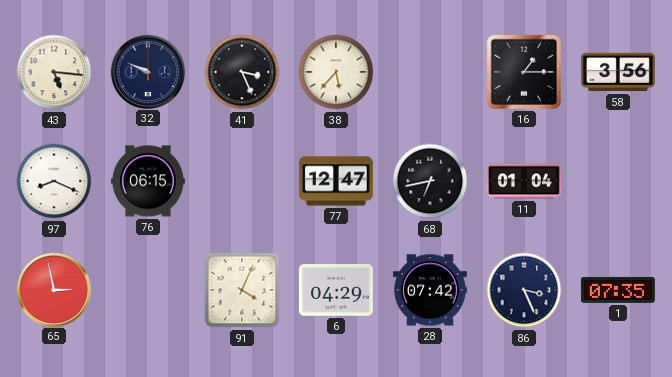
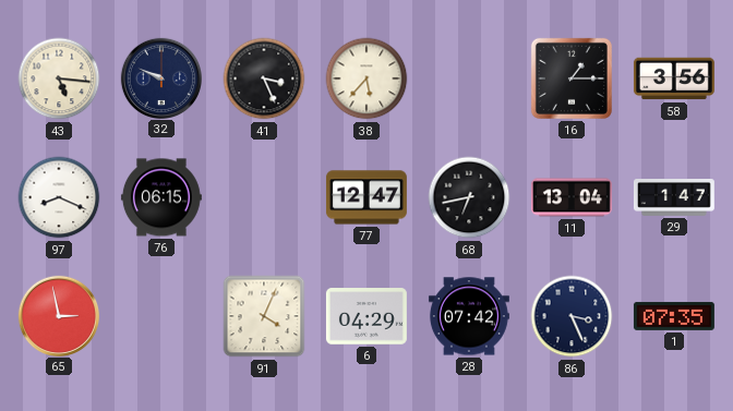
11: 01:04 -> 13:04
29: none -> 1:47
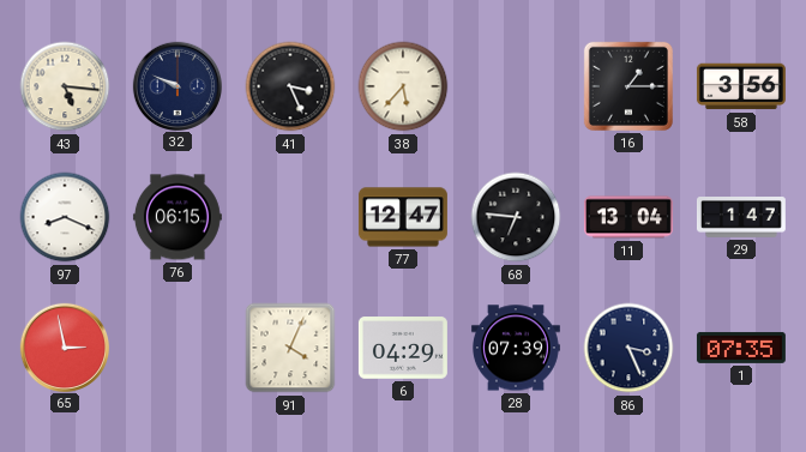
68: 6:43 -> 6:46
28: 07:42 -> 07:39
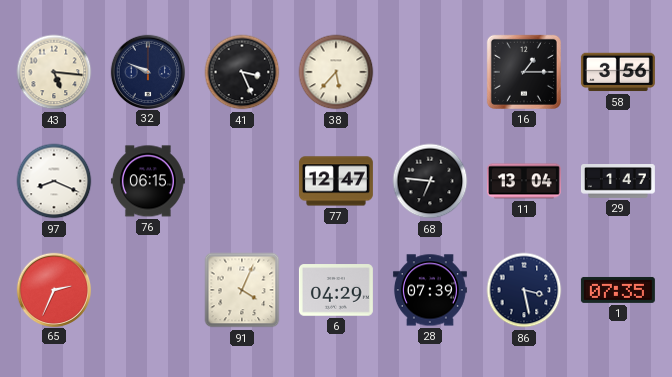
65: 2:58 -> 2:34
86: 3:26 -> 3:28
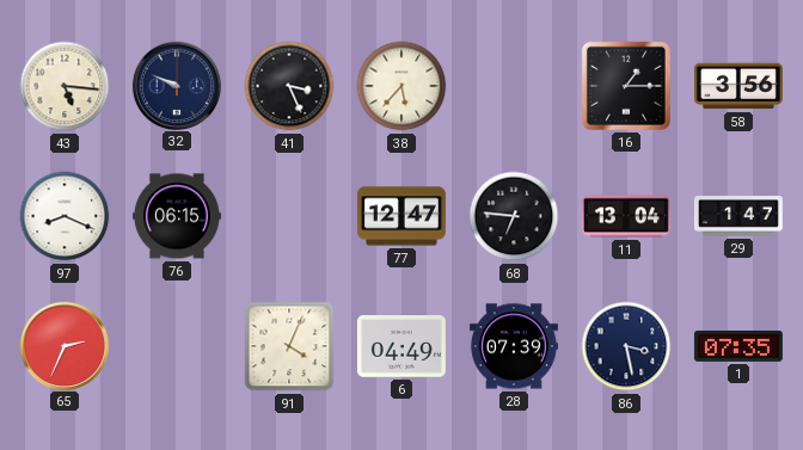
6: 04:29 -> 04:49
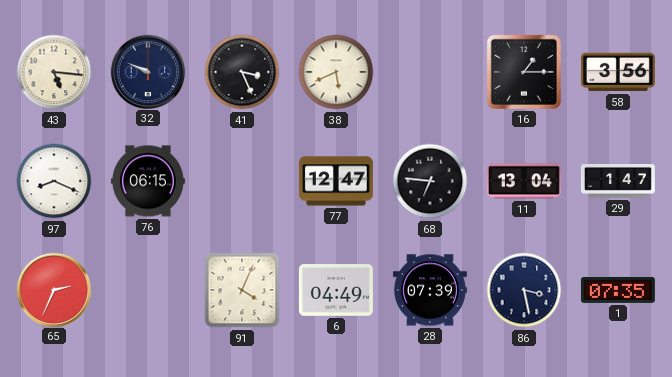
38: 5:37 -> 5:41
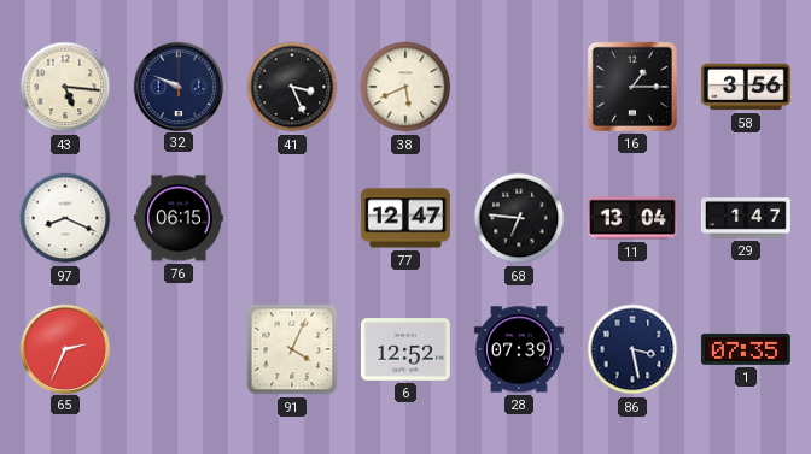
6: 04:49 -> 12:52
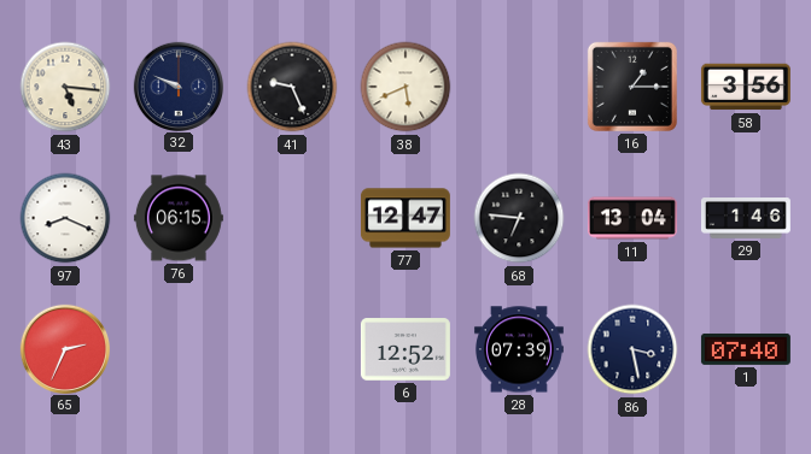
41: 3:26 -> 9:26
29: 1:47 -> 1:46
91: 4:04 -> none
1: 07:35 -> 07:40
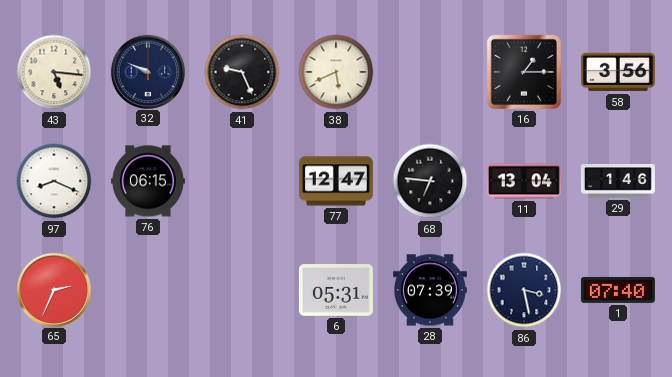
6: 12:52 -> 05:31
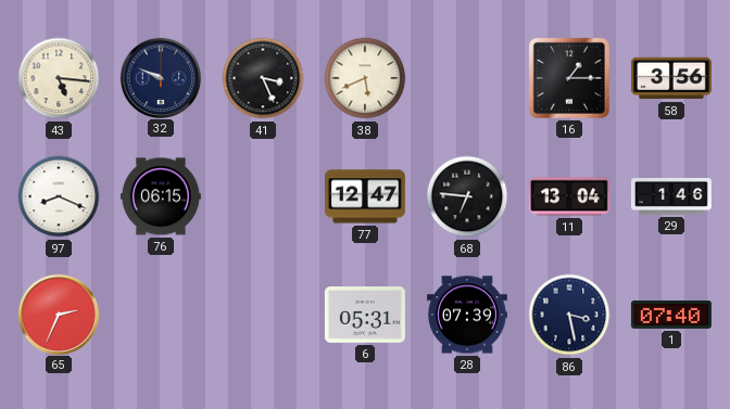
41: 9:26 -> 3:26
